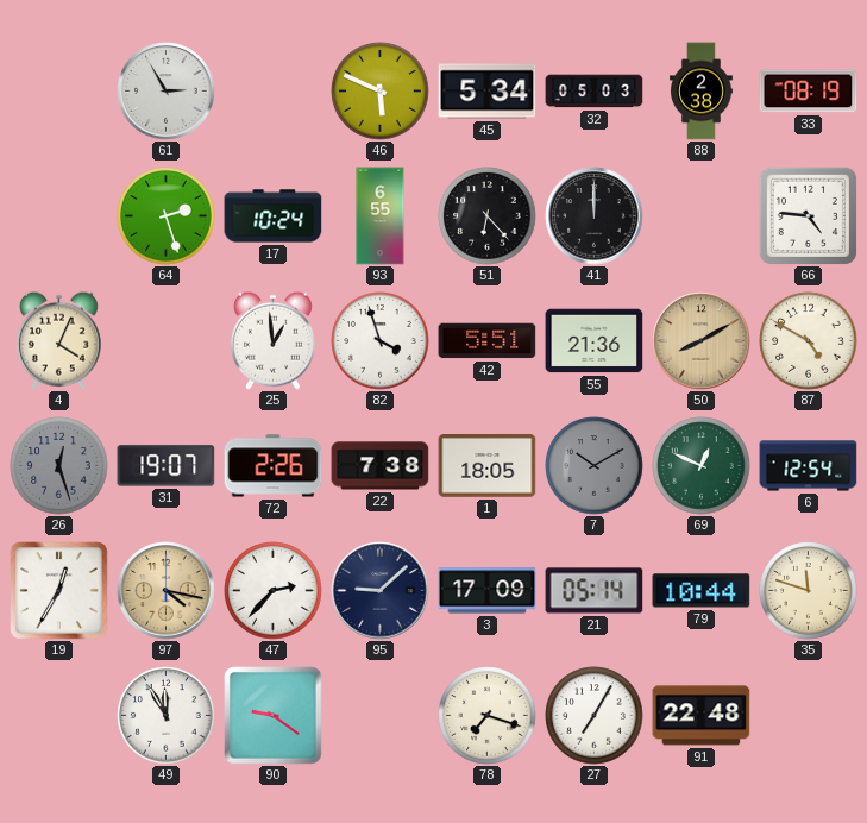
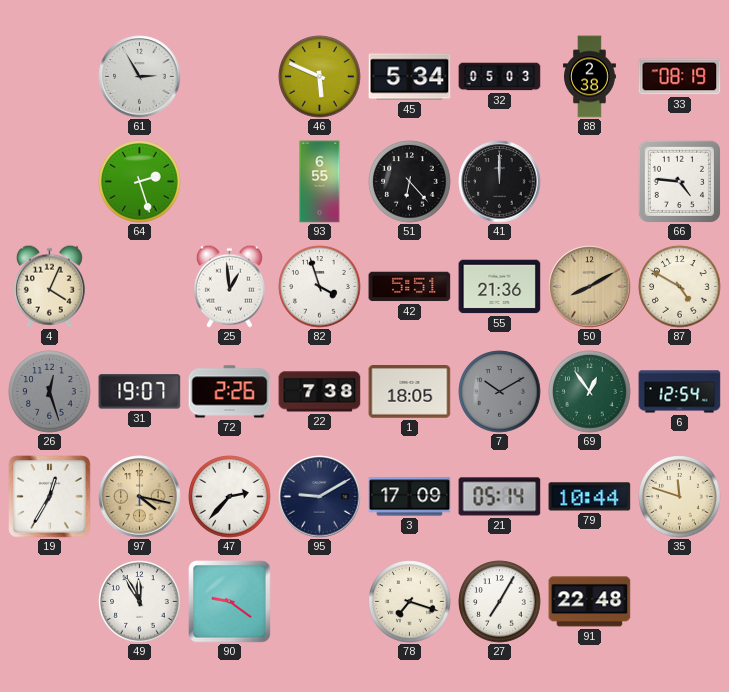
17: 10:24 -> none
69: 12:49 -> 12:54
95: 9:08 -> 9:10
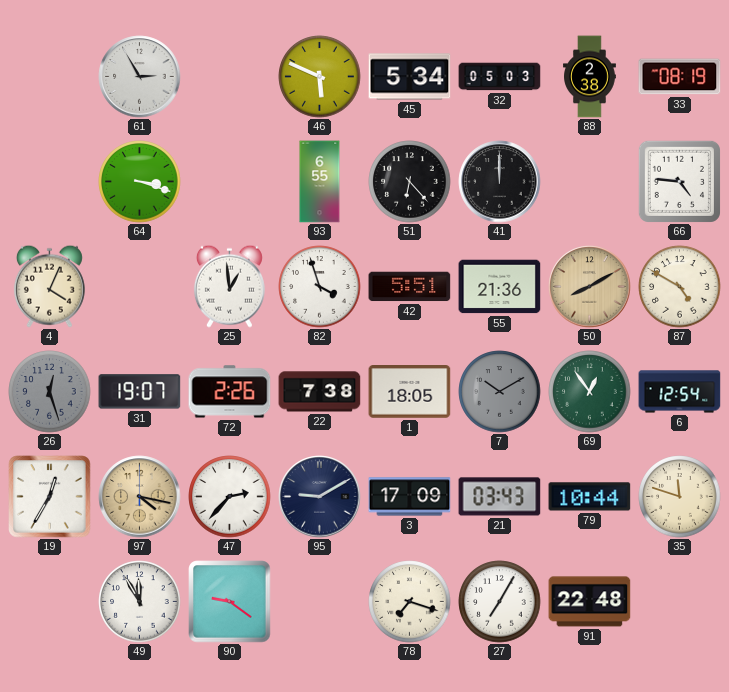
64: 2:27 -> 3:18
21: 05:14 -> 03:43
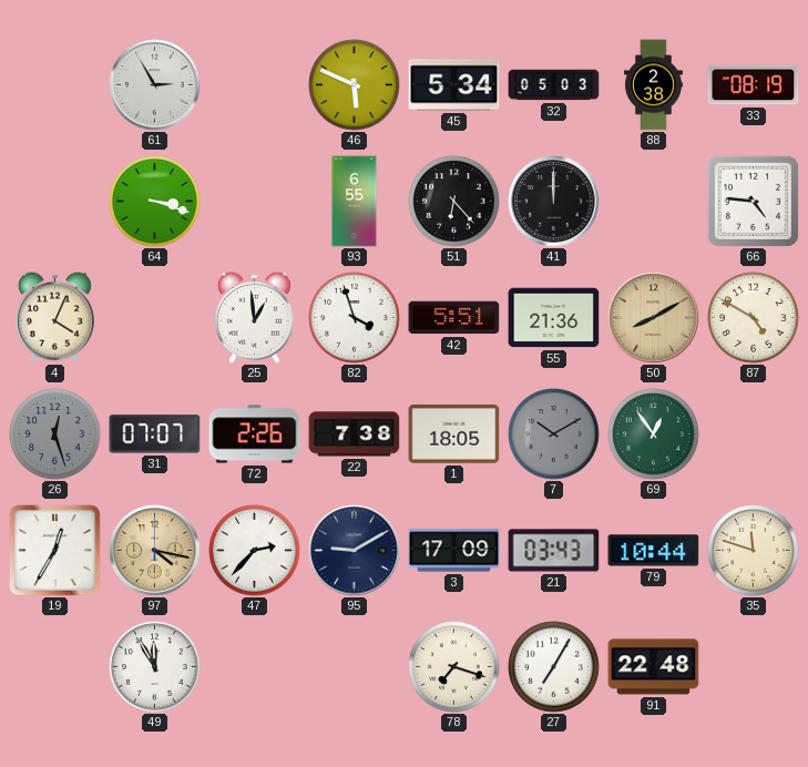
31: 19:07 -> 07:07
6: 12:54 -> none
90: 9:21 -> none
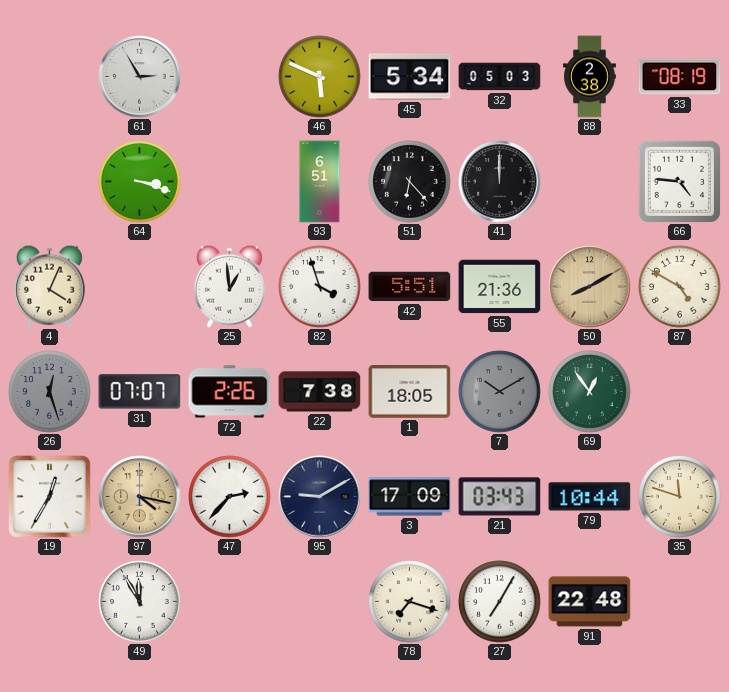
93: 6:55 -> 6:51
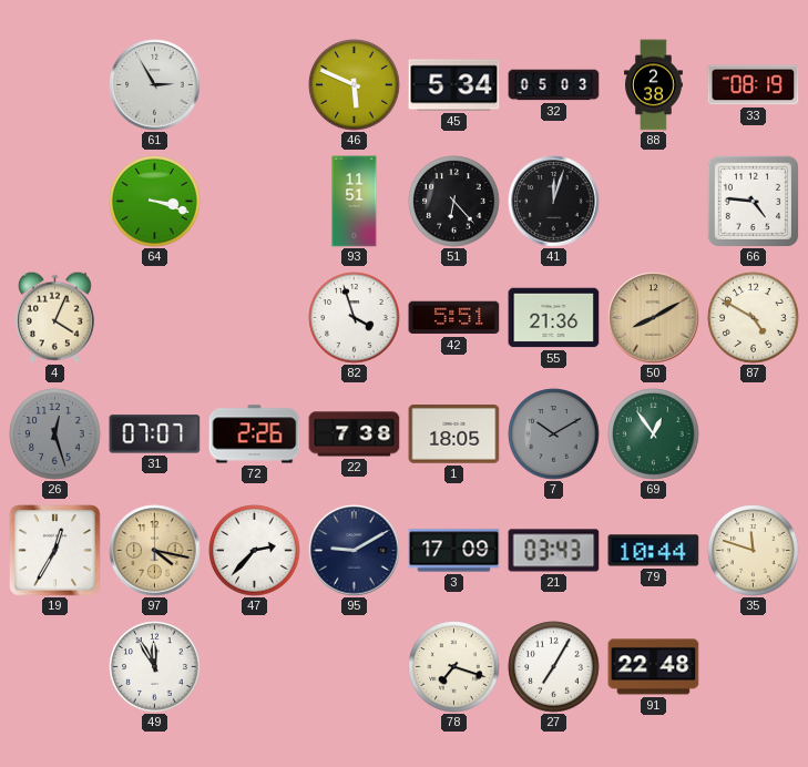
93: 6:51 -> 11:51
41: 12:00 -> 12:03
25: 12:59 -> none
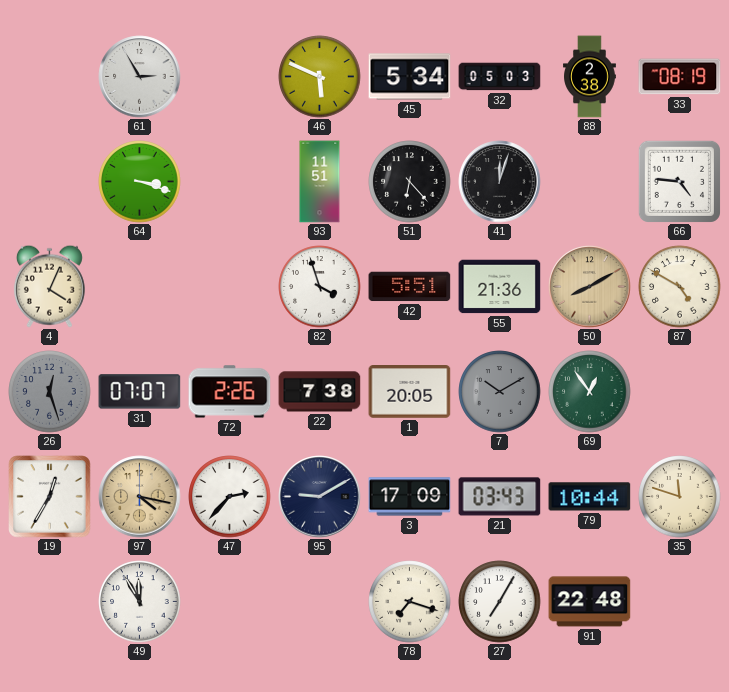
1: 18:05 -> 20:05
